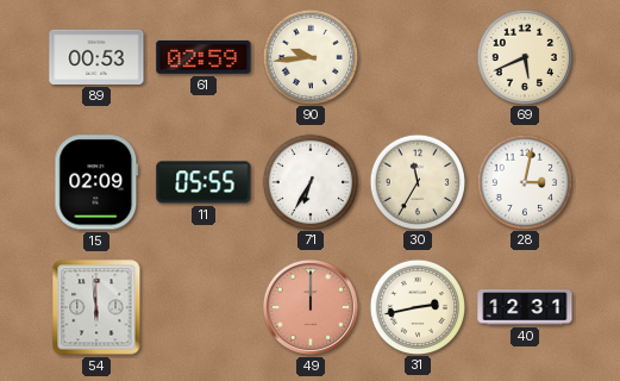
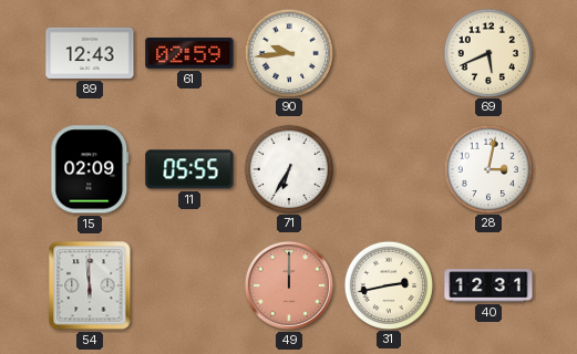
89: 00:53 -> 12:43
30: 11:35 -> none
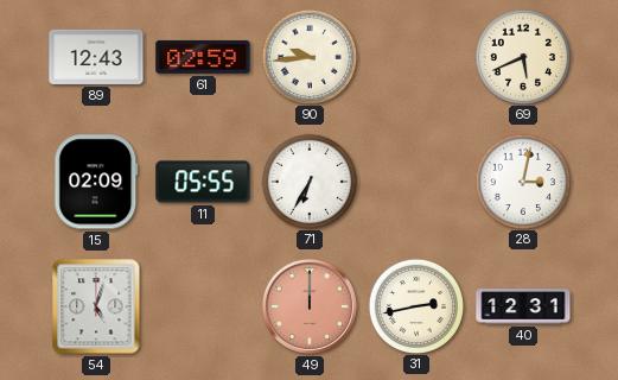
54: 5:59 -> 5:03
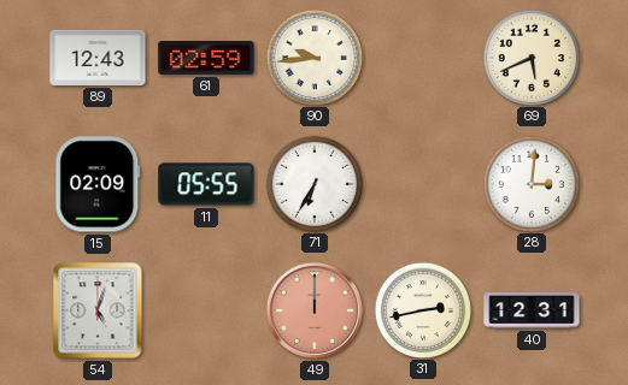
28: 3:02 -> 3:01
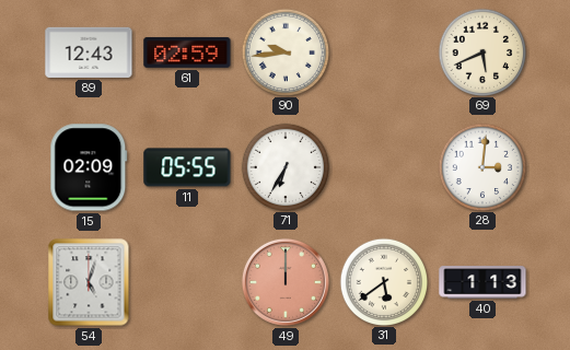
31: 2:43 -> 5:39
40: 12:31 -> 1:13
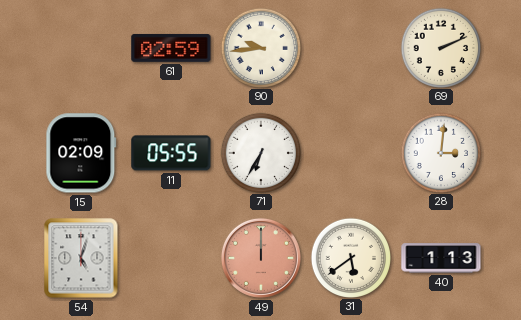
89: 12:43 -> none
69: 5:41 -> 2:11
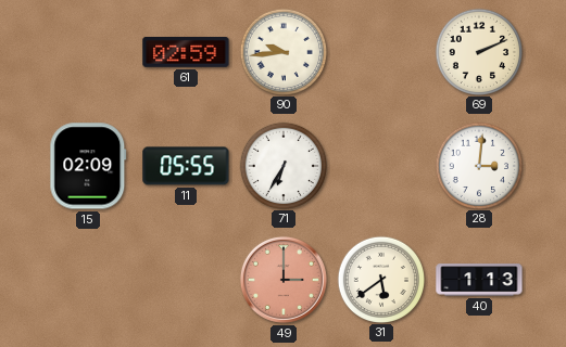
54: 5:03 -> none
49: 12:00 -> 3:00
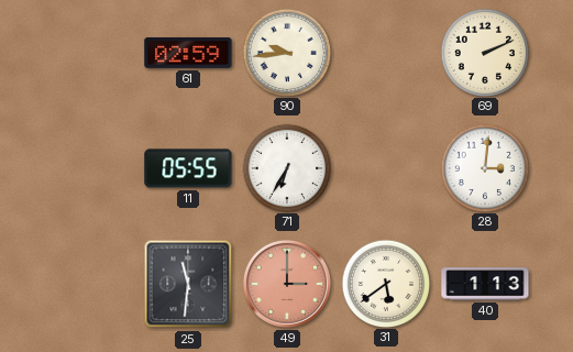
15: 02:09 -> none
25: none -> 11:31
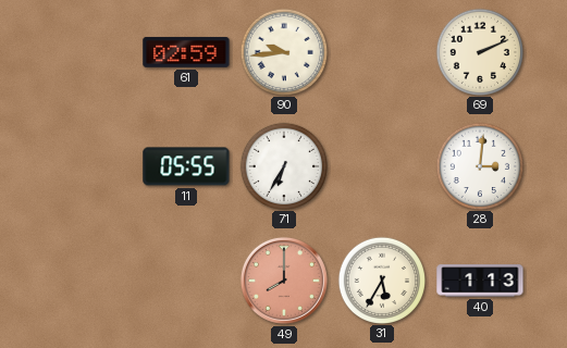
25: 11:31 -> none
49: 3:00 -> 8:00
31: 5:39 -> 5:35
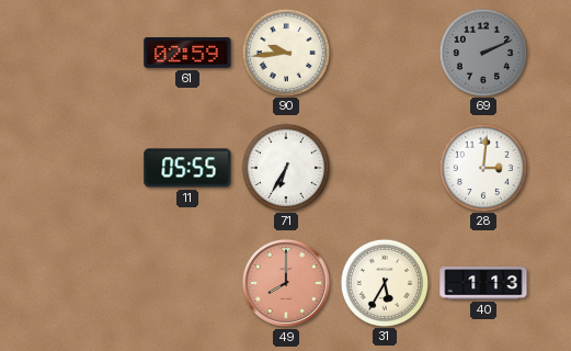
69 dial: cream -> grey
